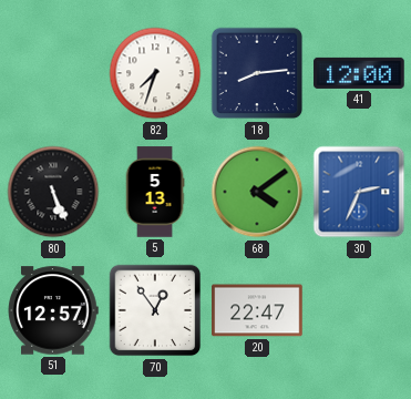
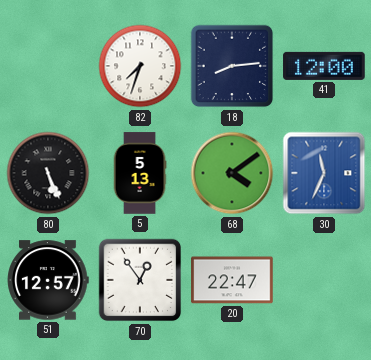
30: 2:34 -> 11:34
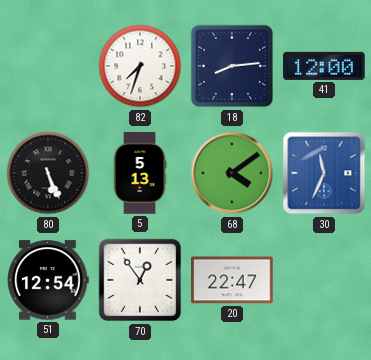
51: 12:57 -> 12:54
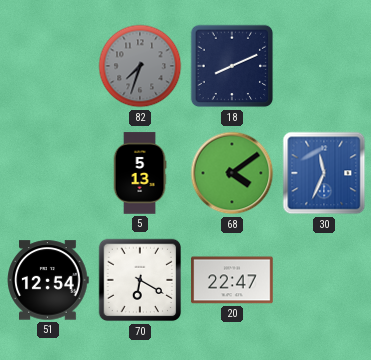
82 dial: white -> grey
18: 8:14 -> 8:11
41: 12:00 -> none
80: 5:26 -> none
70: 12:54 -> 6:20
